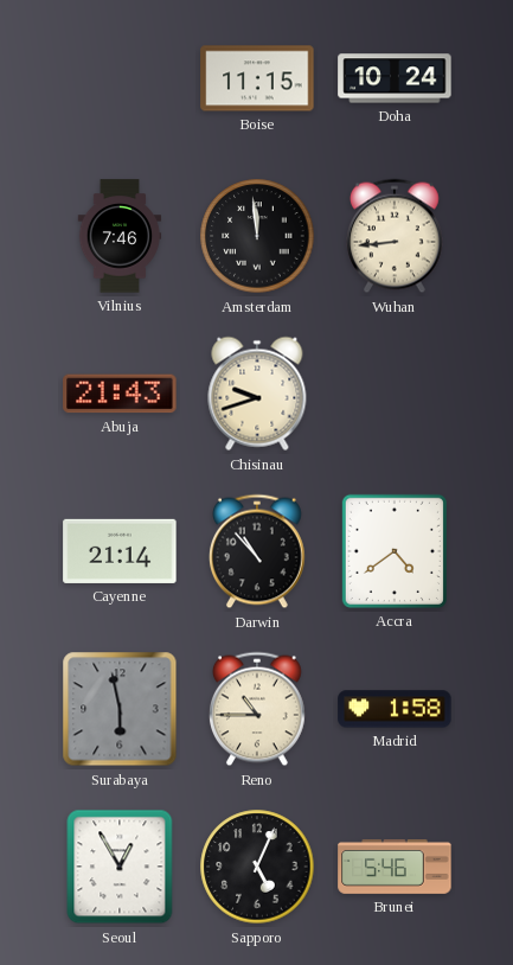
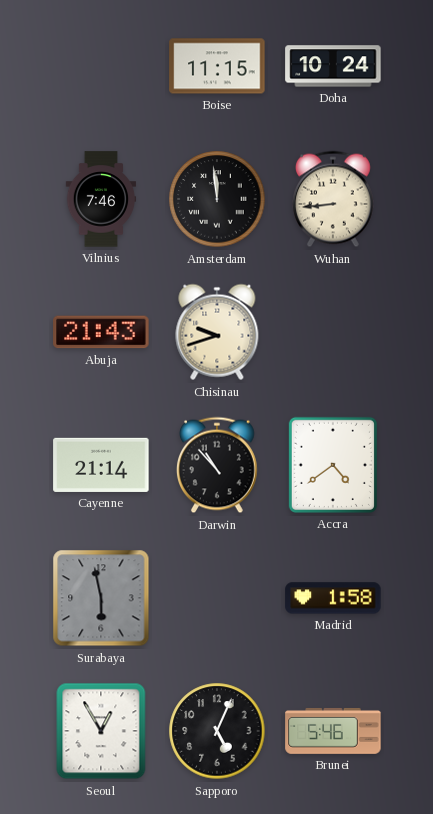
Reno: 10:45 -> none
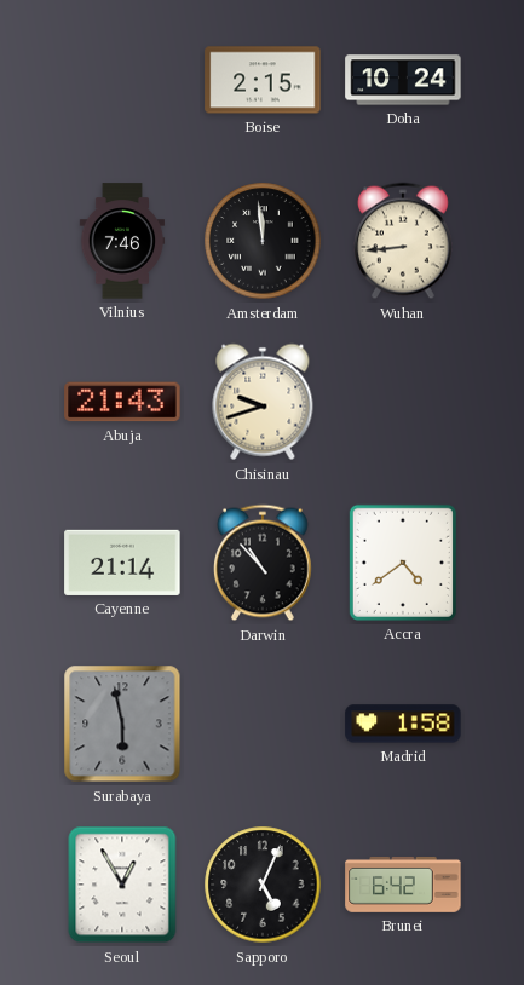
Boise: 11:15 -> 2:15
Brunei: 5:46 -> 6:42
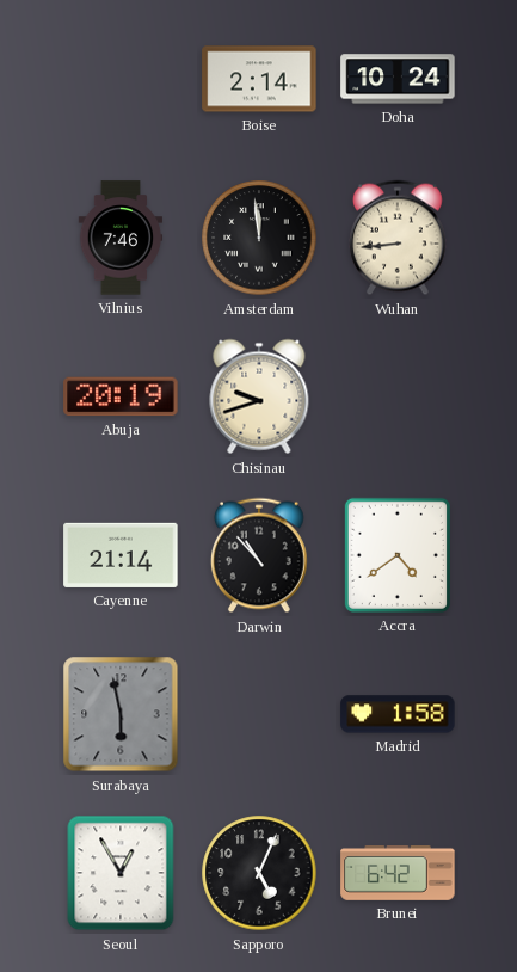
Boise: 2:15 -> 2:14
Abuja: 21:43 -> 20:19
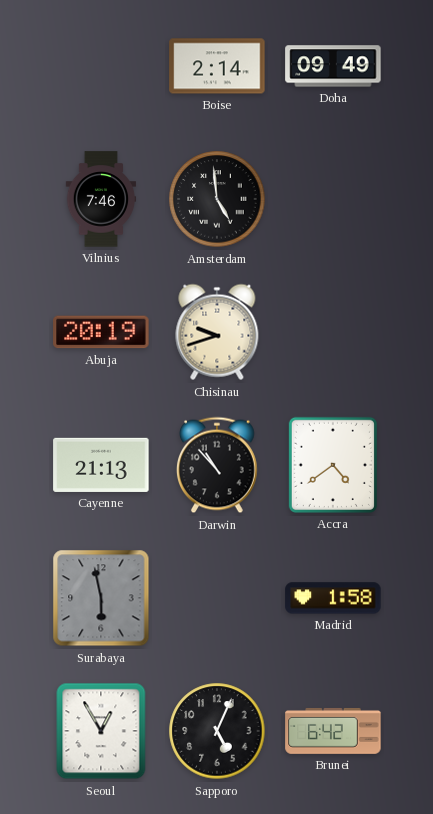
Doha: 10:24 -> 09:49
Amsterdam: 11:59 -> 4:59
Wuhan: 8:44 -> none
Cayenne: 21:14 -> 21:13
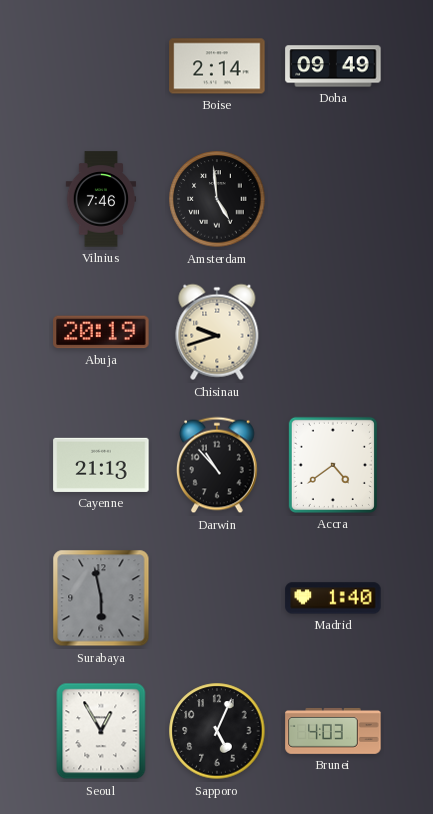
Madrid: 1:58 -> 1:40
Brunei: 6:42 -> 4:03
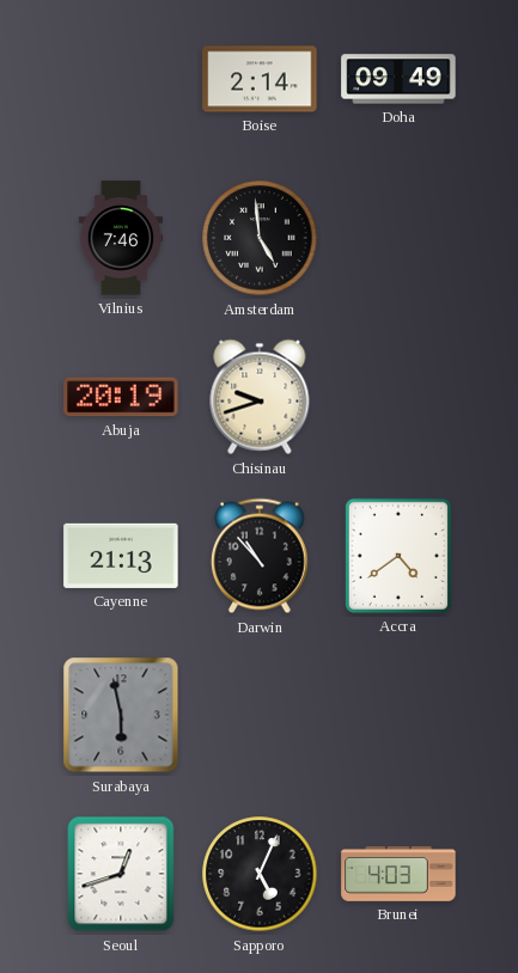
Madrid: 1:40 -> none
Seoul: 12:55 -> 12:42
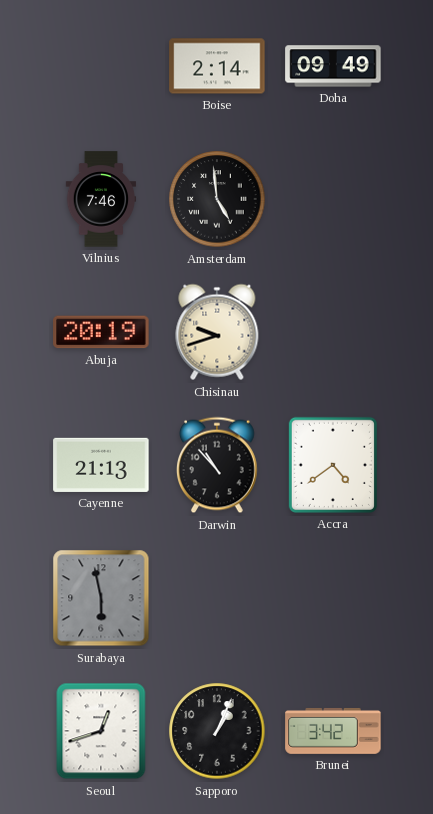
Sapporo: 5:04 -> 1:04
Brunei: 4:03 -> 3:42
